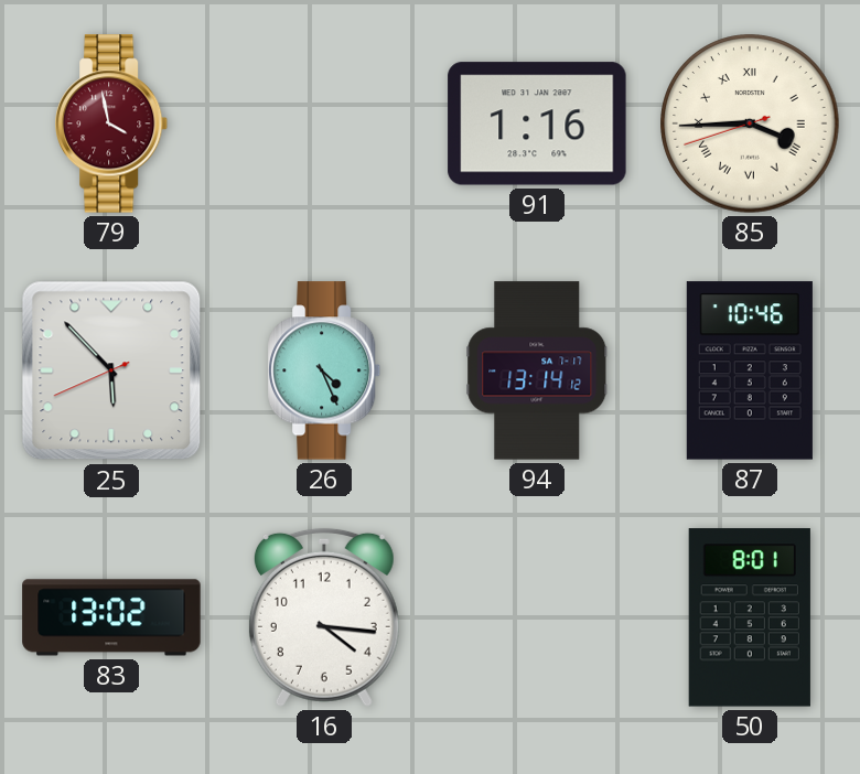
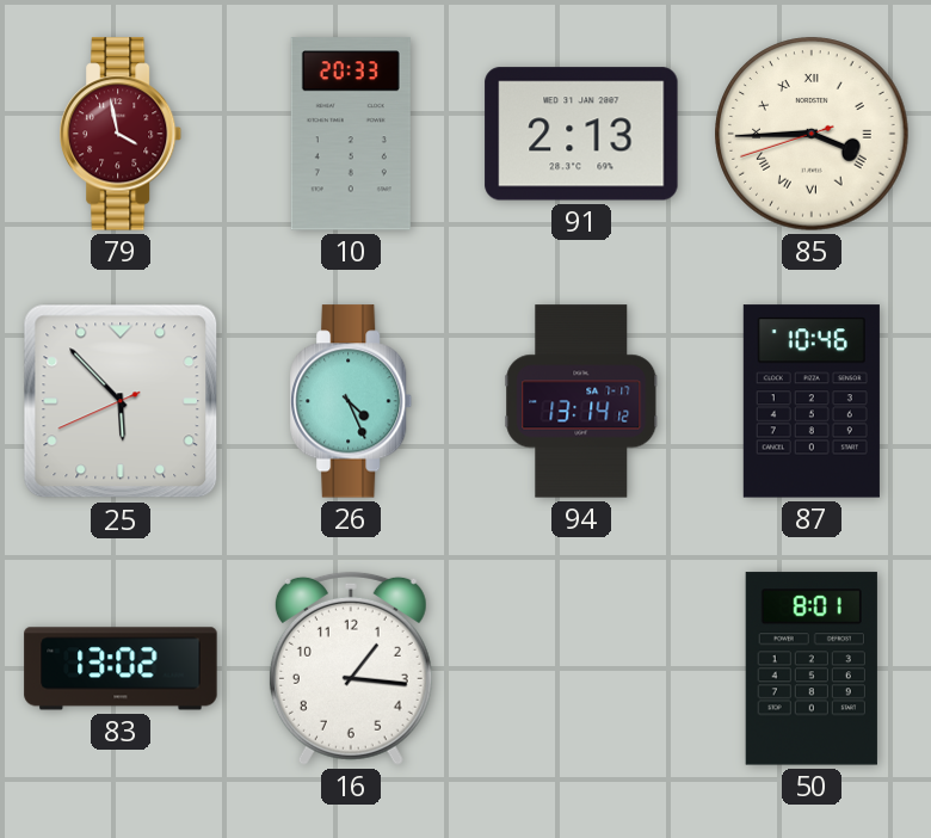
10: none -> 20:33
91: 1:16 -> 2:13
16: 4:16 -> 1:16
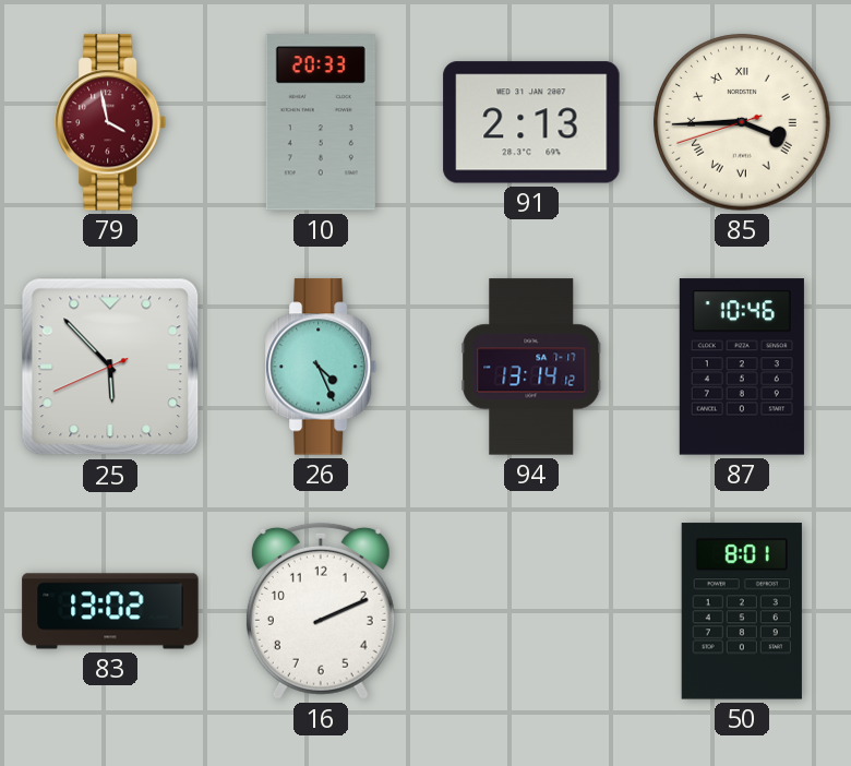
16: 1:16 -> 2:11
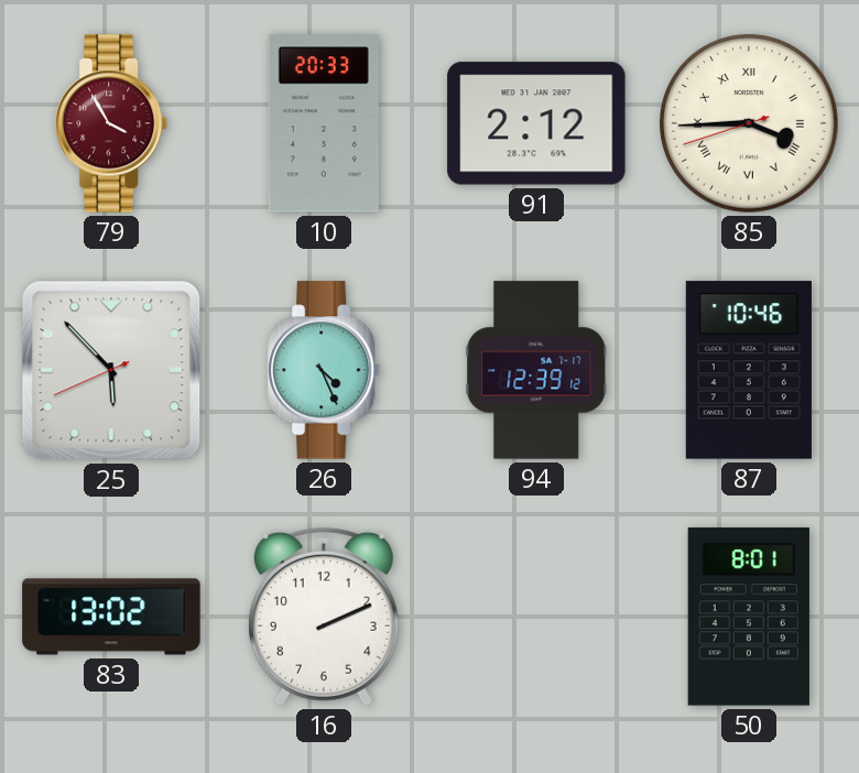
79: 3:58 -> 3:55
91: 2:13 -> 2:12
94: 13:14 -> 12:39
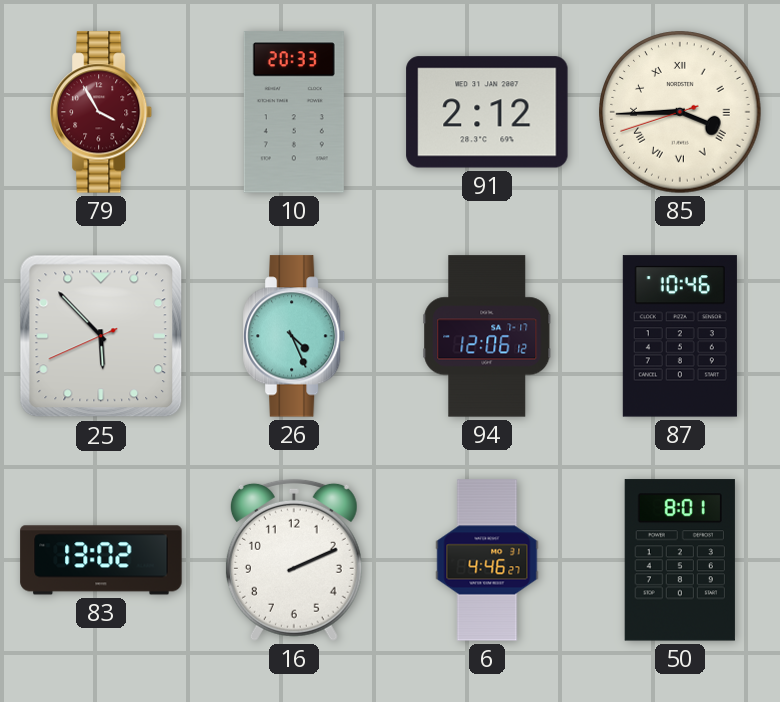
94: 12:39 -> 12:06
6: none -> 4:46
